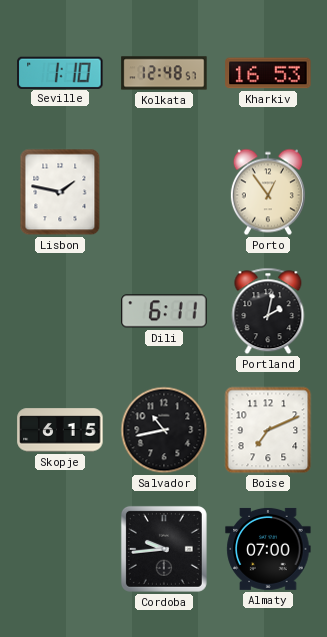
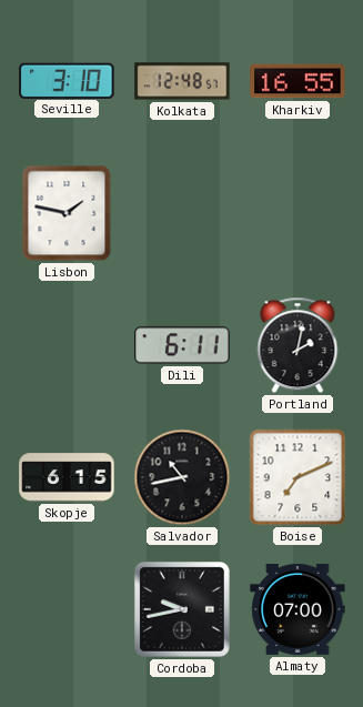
Seville: 1:10 -> 3:10
Kharkiv: 16:53 -> 16:55
Porto: 12:54 -> none
Cordoba: 9:44 -> 9:43
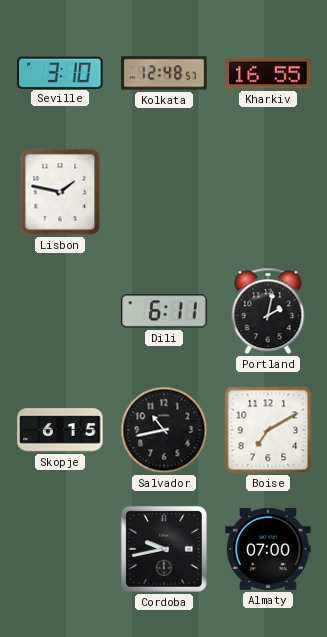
Boise: 7:11 -> 7:10
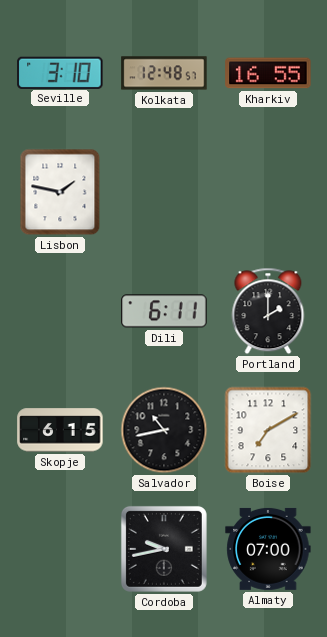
Portland: 2:02 -> 2:00
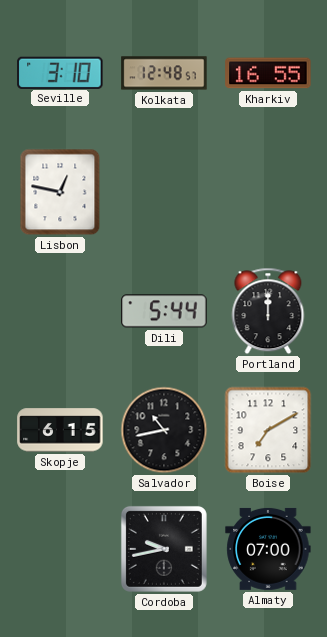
Lisbon: 1:47 -> 12:47
Dili: 6:11 -> 5:44
Portland: 2:00 -> 12:00
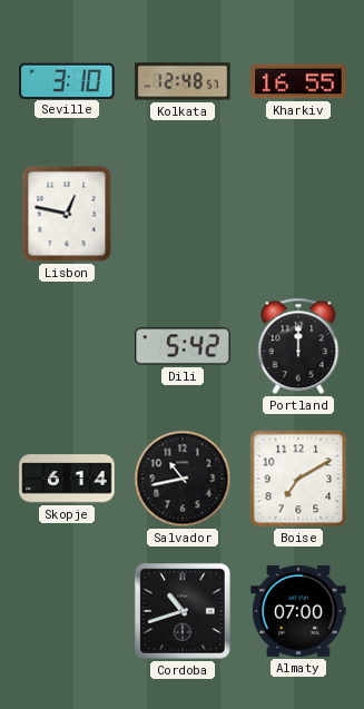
Dili: 5:44 -> 5:42
Skopje: 6:15 -> 6:14
Cordoba: 9:43 -> 10:42
